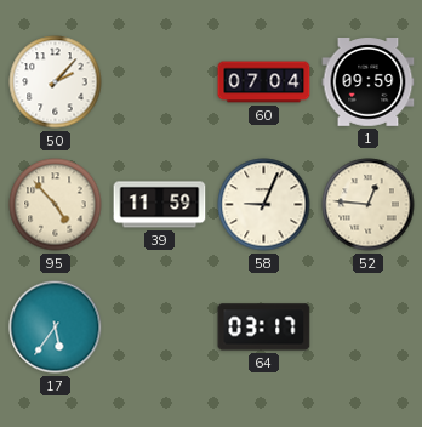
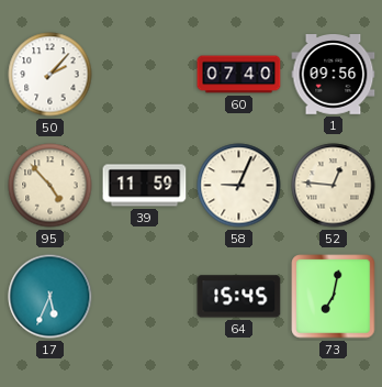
60: 07:04 -> 07:40
1: 09:59 -> 09:56
17: 5:36 -> 5:34
64: 03:17 -> 15:45
73: none -> 7:02
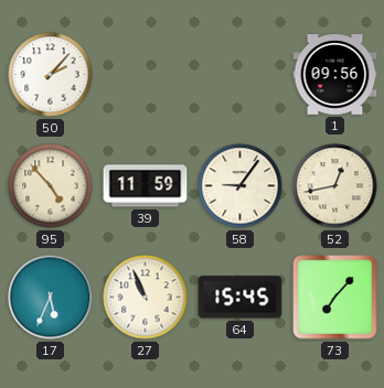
60: 07:40 -> none
58: 9:04 -> 9:06
52: 12:46 -> 12:43
27: none -> 10:56
73: 7:02 -> 7:07
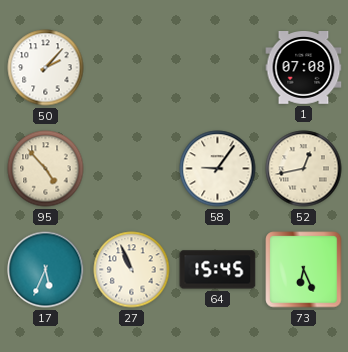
1: 09:56 -> 07:08
39: 11:59 -> none
73: 7:07 -> 6:26
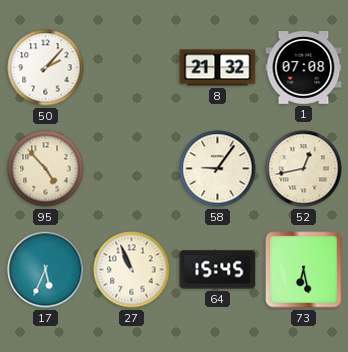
8: none -> 21:32
73: 6:26 -> 6:28
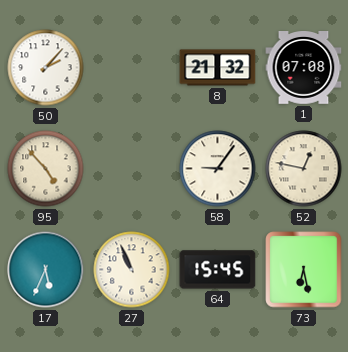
52: 12:43 -> 12:47
